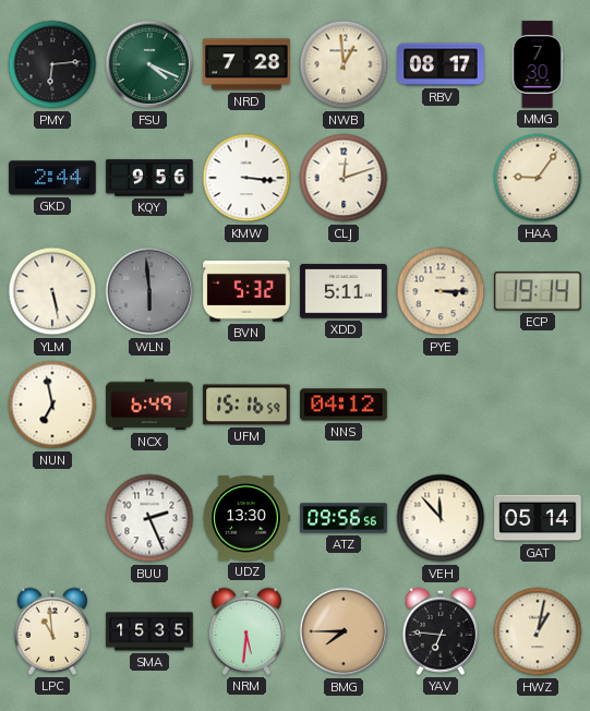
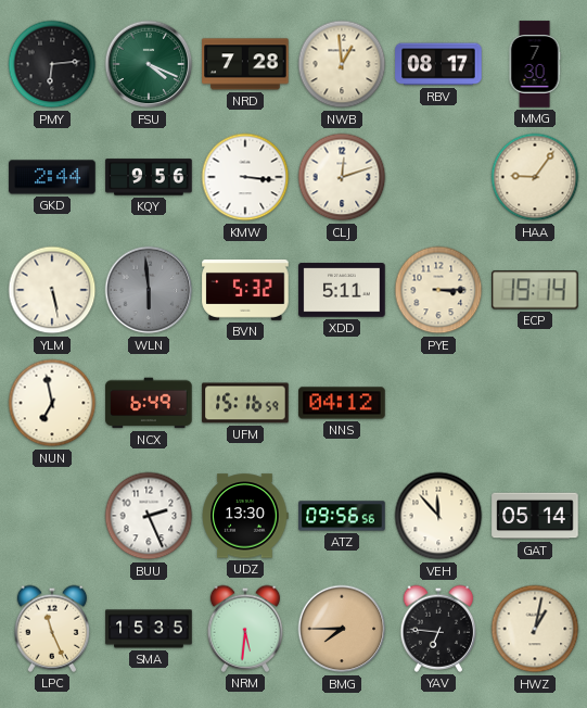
LPC: 10:59 -> 11:26
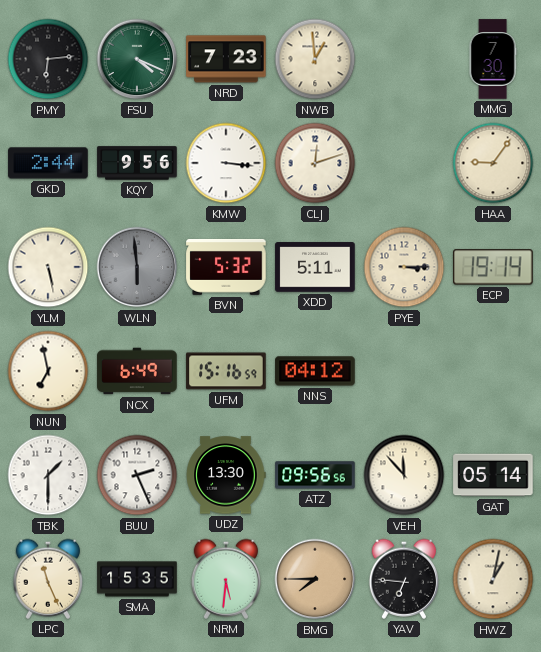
NRD: 7:28 -> 7:23
RBV: 08:17 -> none
TBK: none -> 1:30
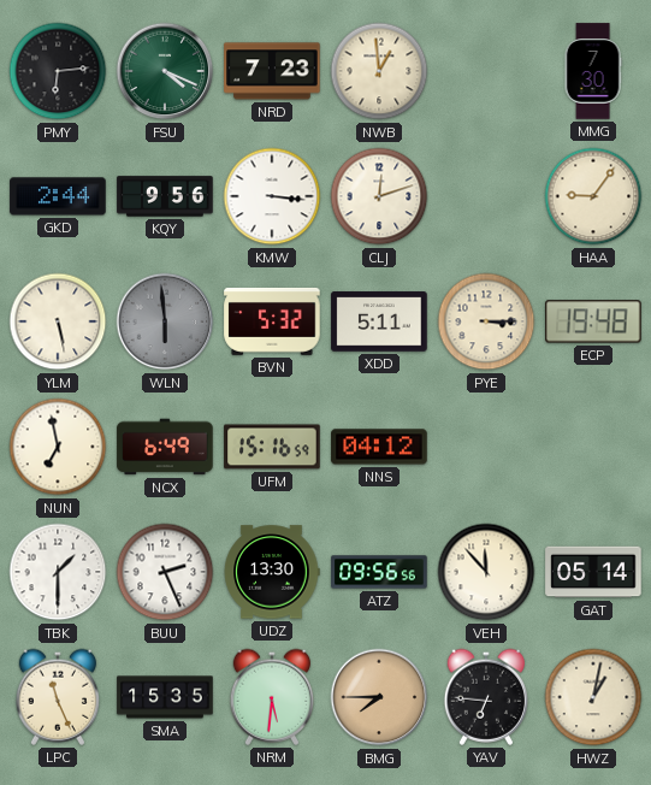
ECP: 19:14 -> 19:48
